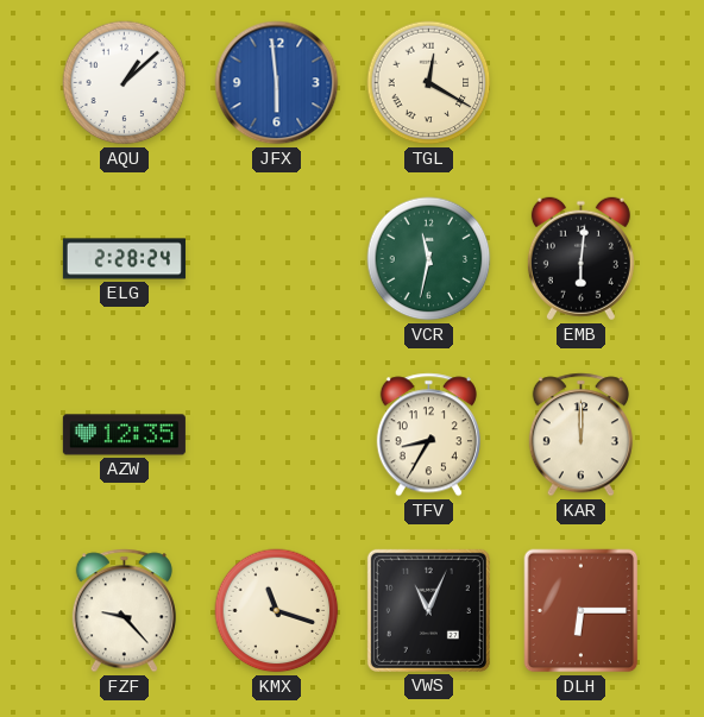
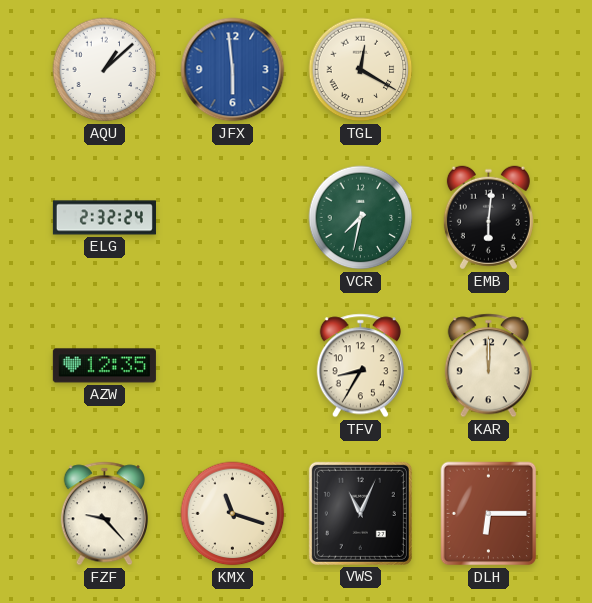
ELG: 2:28 -> 2:32
VCR: 11:32 -> 7:32
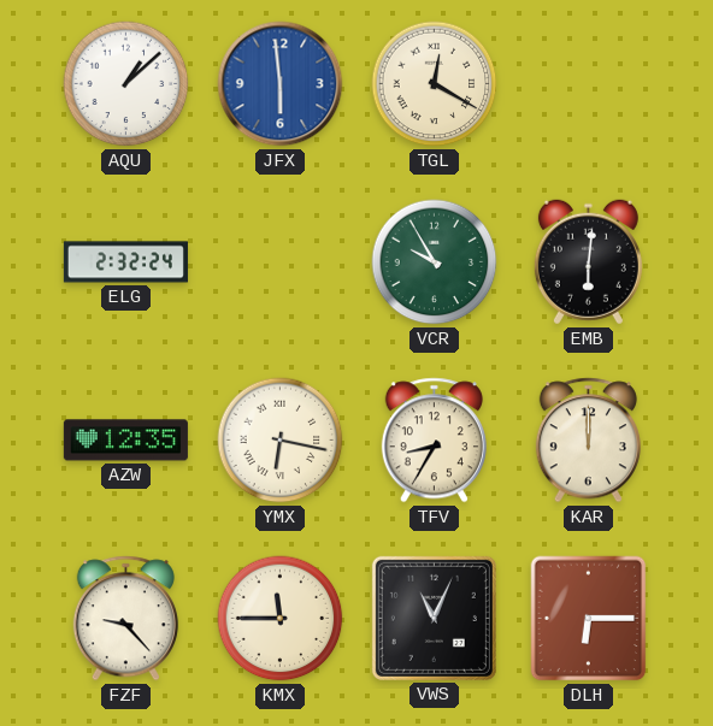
VCR: 7:32 -> 9:55
YMX: none -> 6:17
KMX: 11:18 -> 11:45
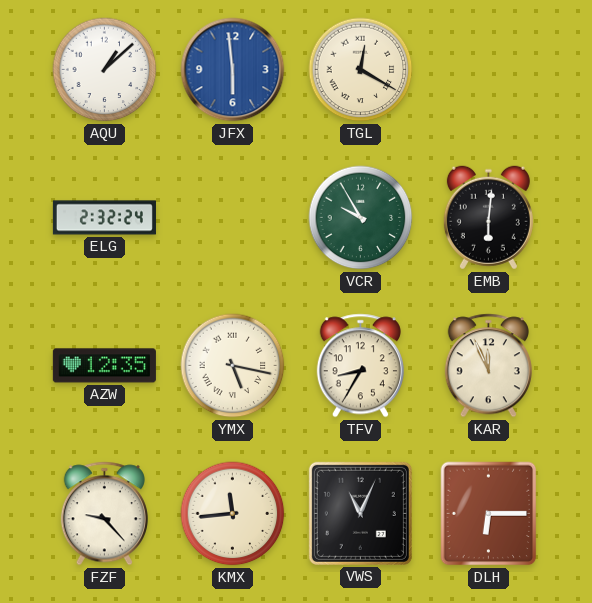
YMX: 6:17 -> 5:17
KAR: 12:00 -> 11:56
KMX: 11:45 -> 11:44
